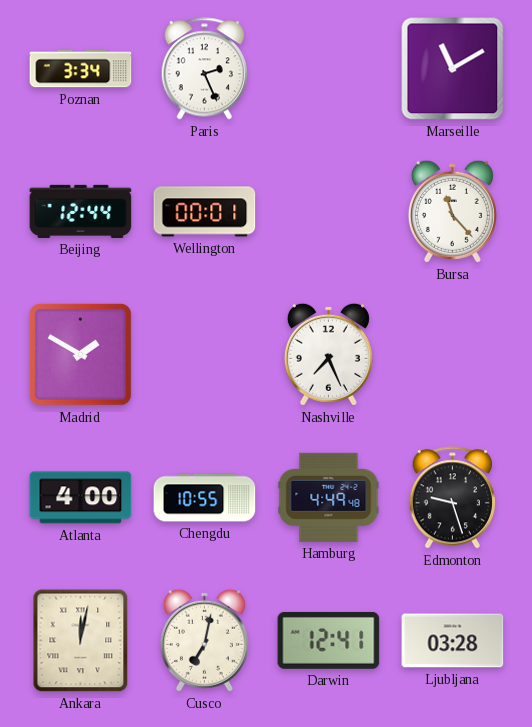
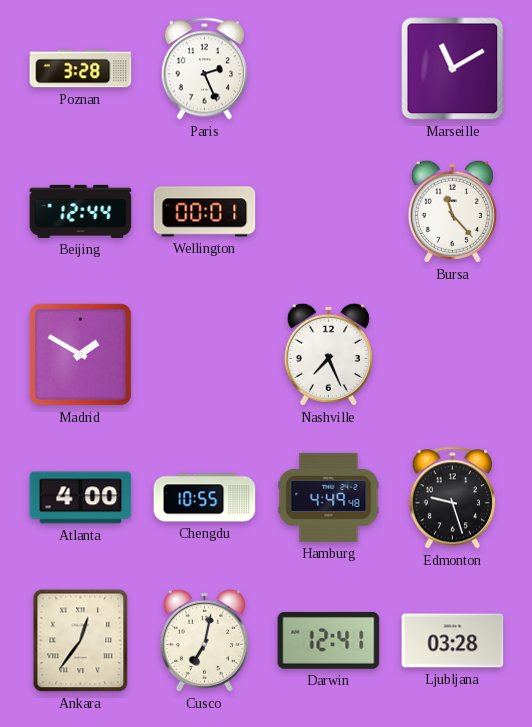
Poznan: 3:34 -> 3:28
Ankara: 12:02 -> 12:36
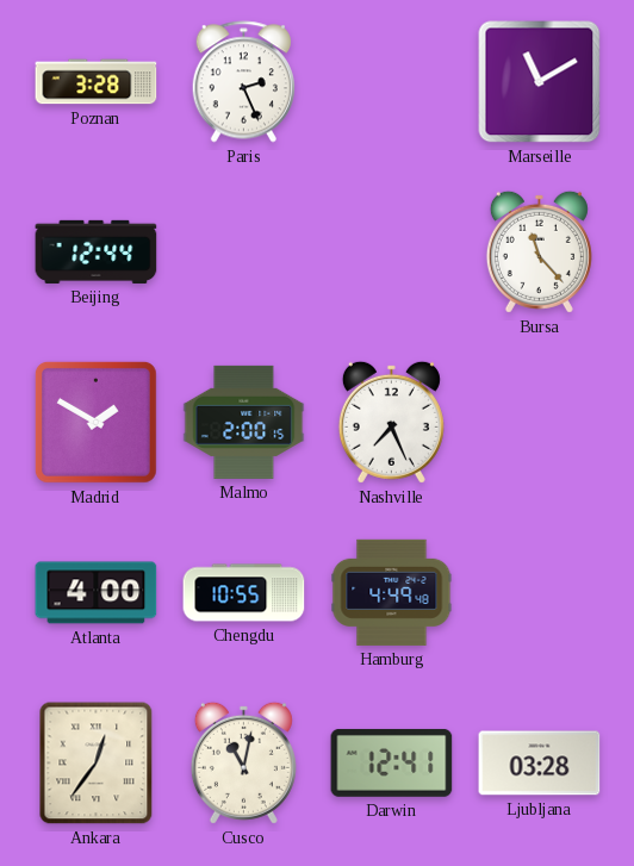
Wellington: 00:01 -> none
Malmo: none -> 2:00
Edmonton: 9:27 -> none
Cusco: 7:02 -> 11:02
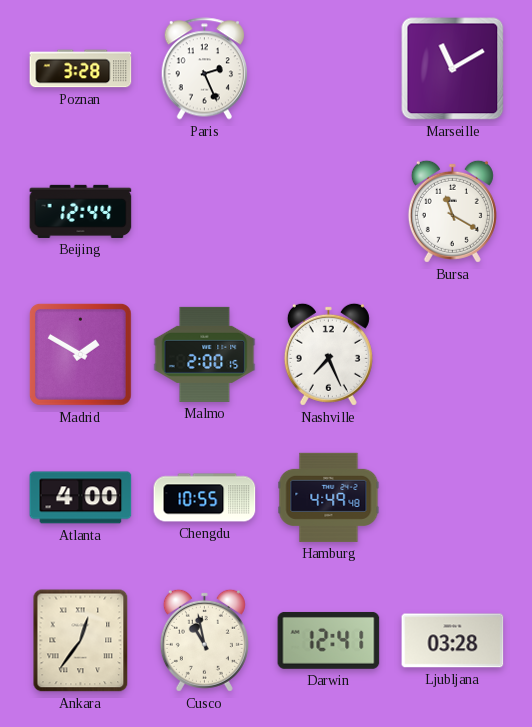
Bursa: 11:23 -> 11:20
Cusco: 11:02 -> 10:58
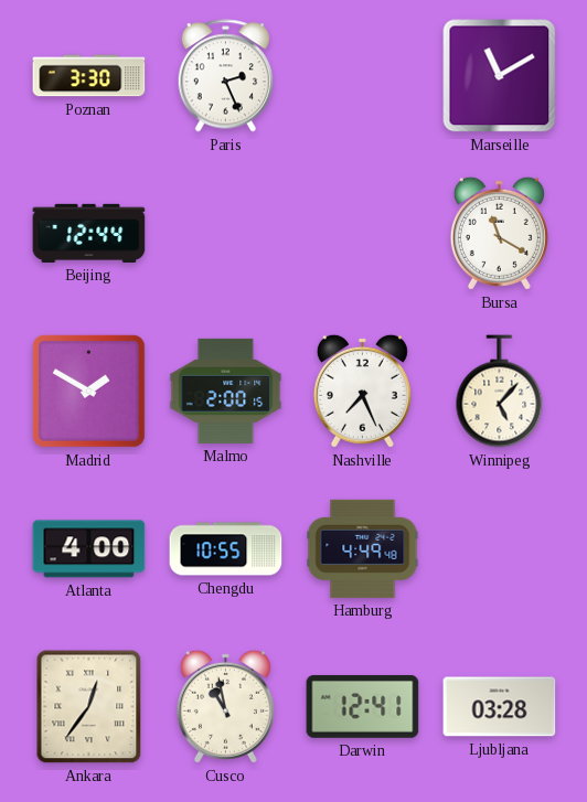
Poznan: 3:28 -> 3:30
Winnipeg: none -> 5:07
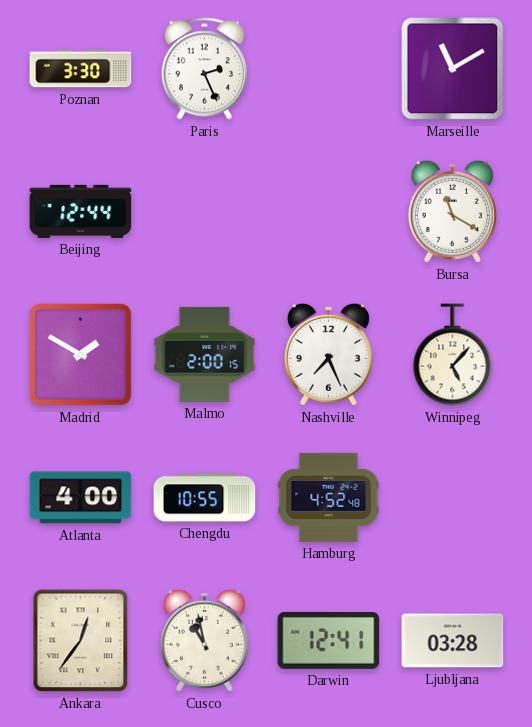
Hamburg: 4:49 -> 4:52
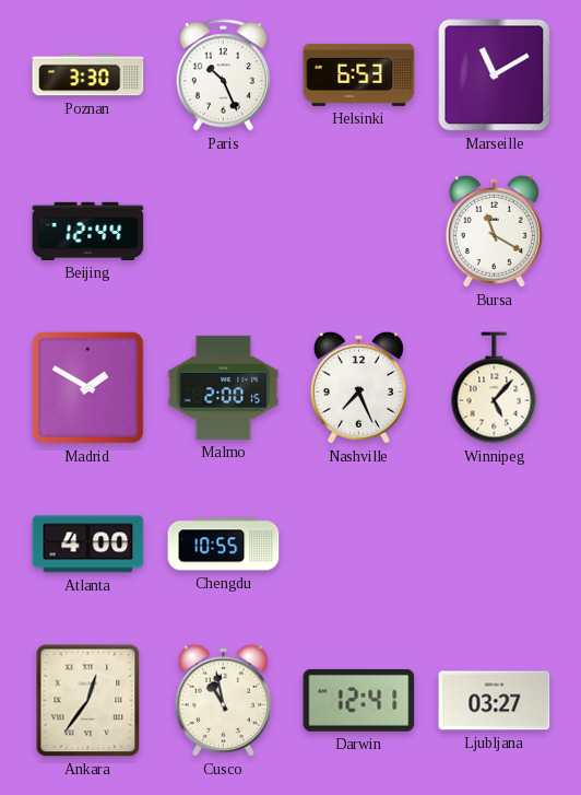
Paris: 2:26 -> 10:26
Helsinki: none -> 6:53
Hamburg: 4:52 -> none
Ljubljana: 03:28 -> 03:27
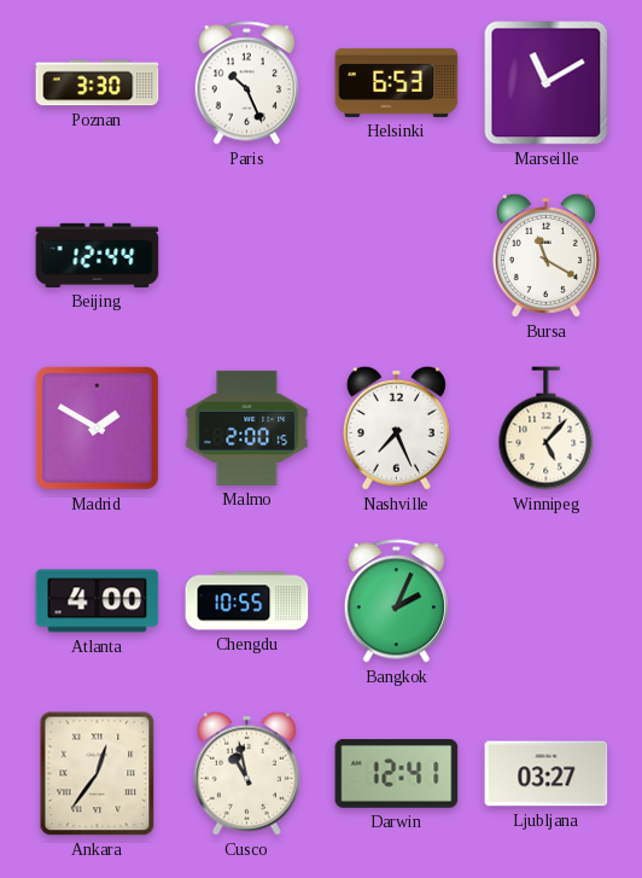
Bangkok: none -> 2:04
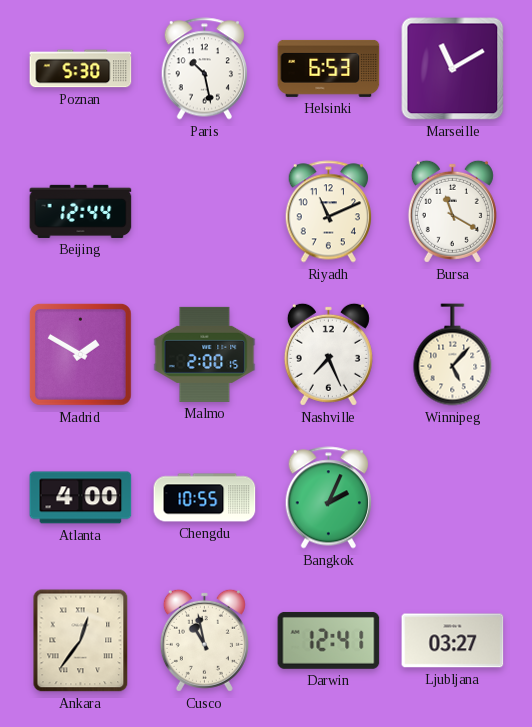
Poznan: 3:30 -> 5:30
Paris: 10:26 -> 10:28
Riyadh: none -> 11:11
